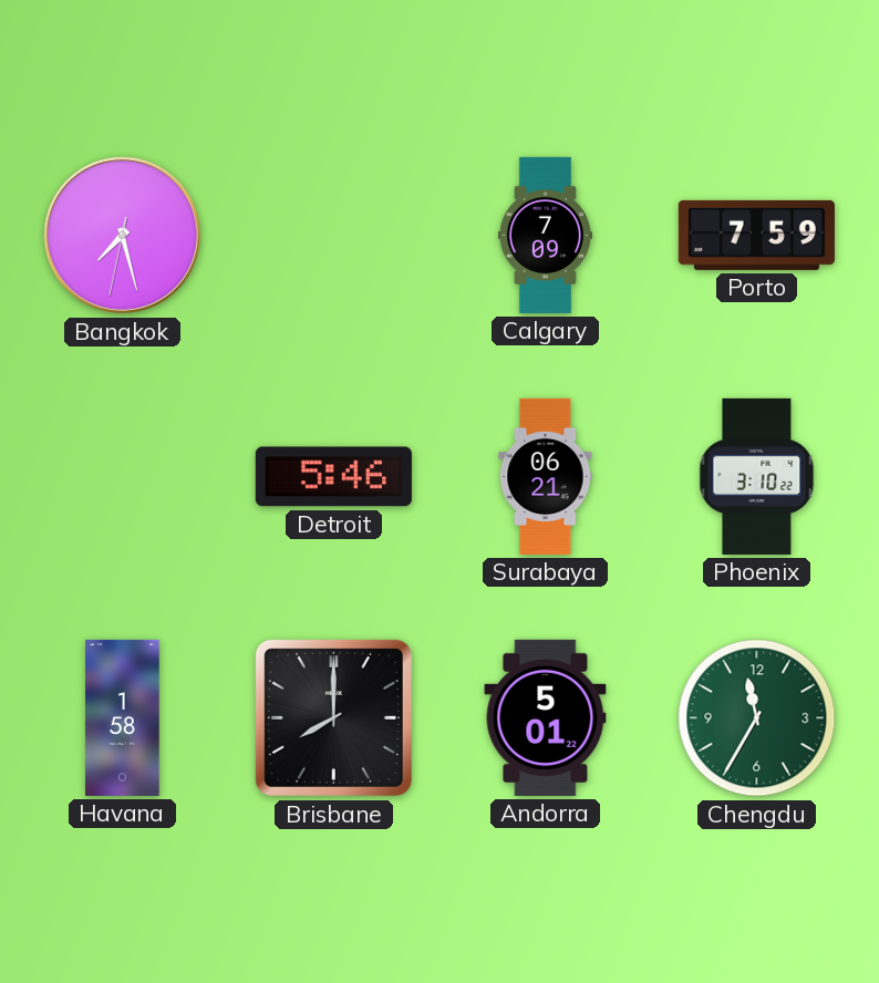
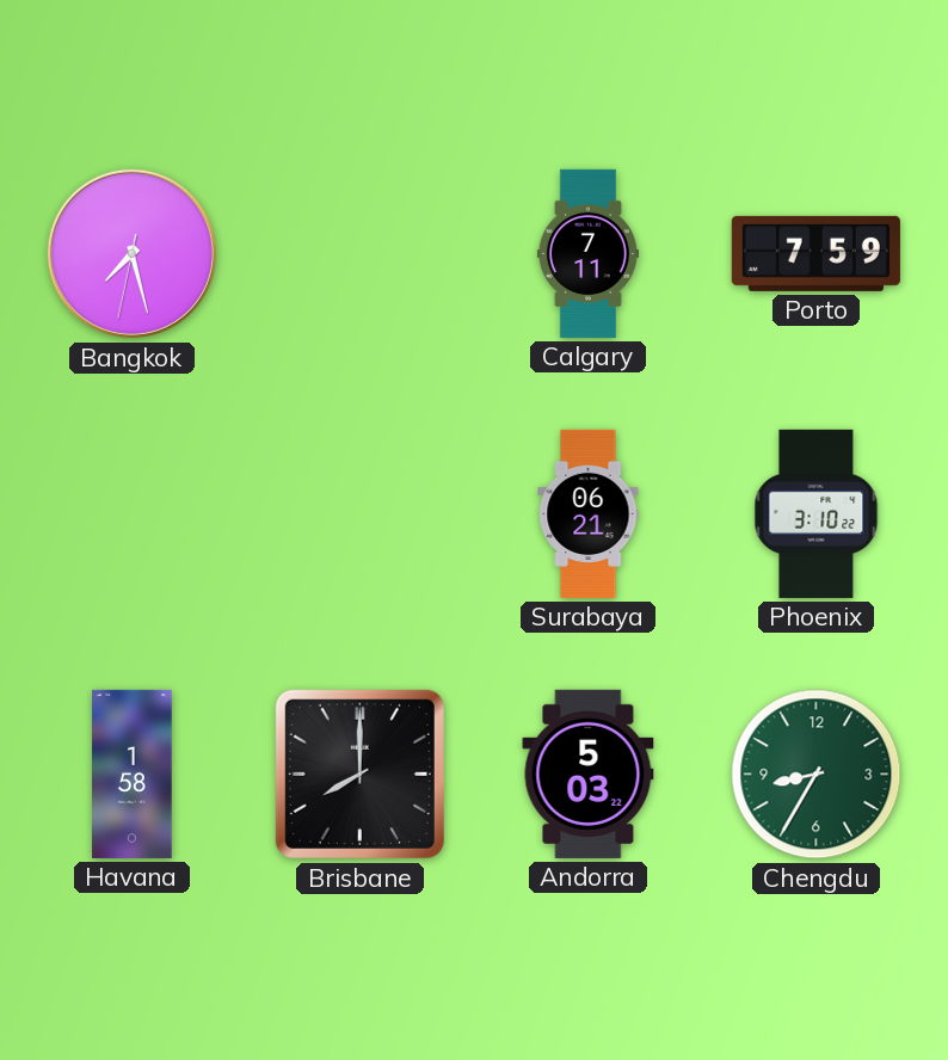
Calgary: 7:09 -> 7:11
Detroit: 5:46 -> none
Andorra: 5:01 -> 5:03
Chengdu: 11:35 -> 8:35
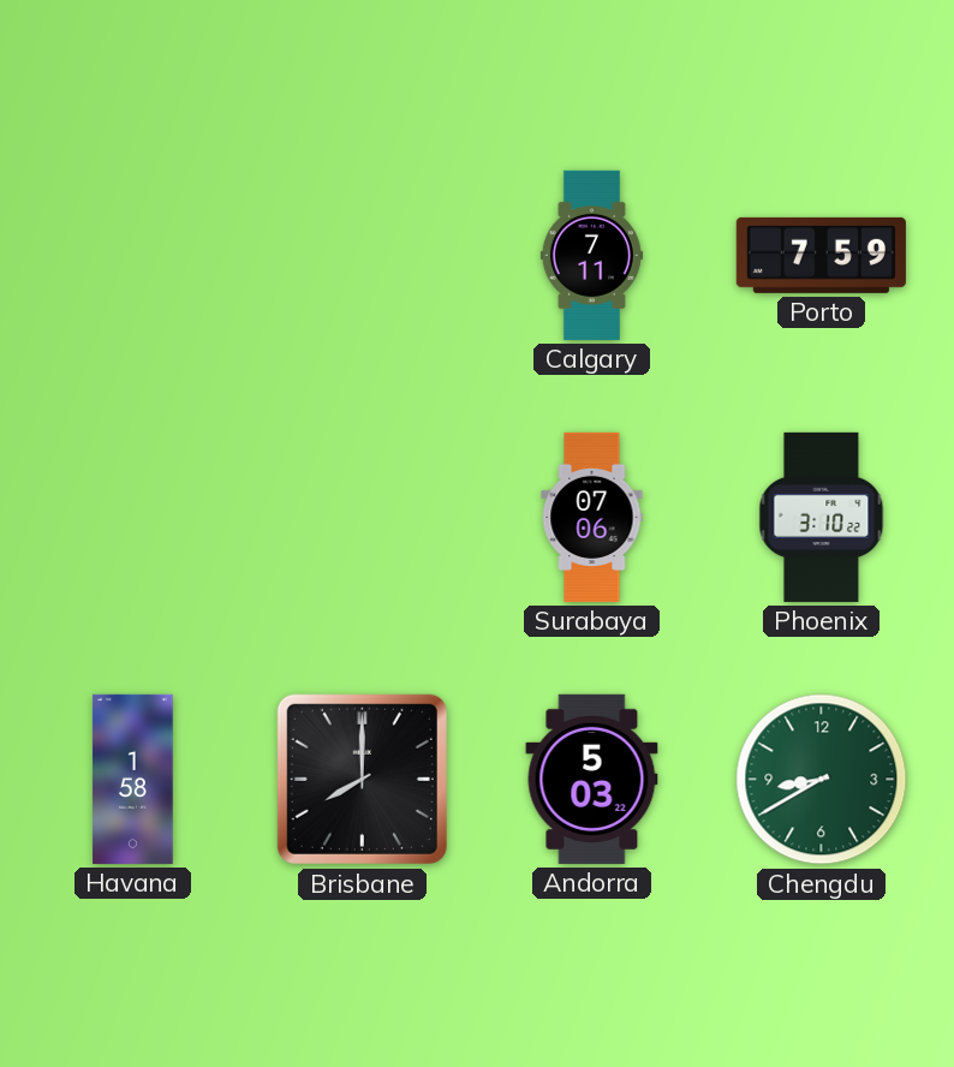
Bangkok: 7:27 -> none
Surabaya: 06:21 -> 07:06
Chengdu: 8:35 -> 8:40
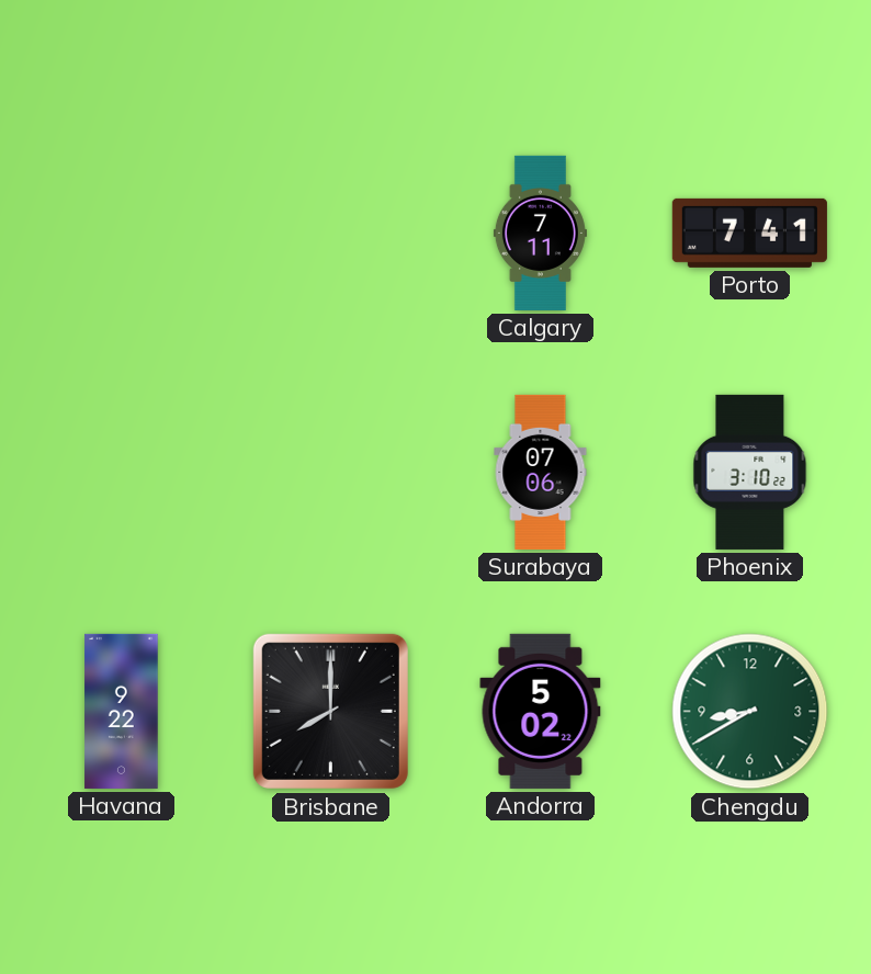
Porto: 7:59 -> 7:41
Havana: 1:58 -> 9:22
Andorra: 5:03 -> 5:02
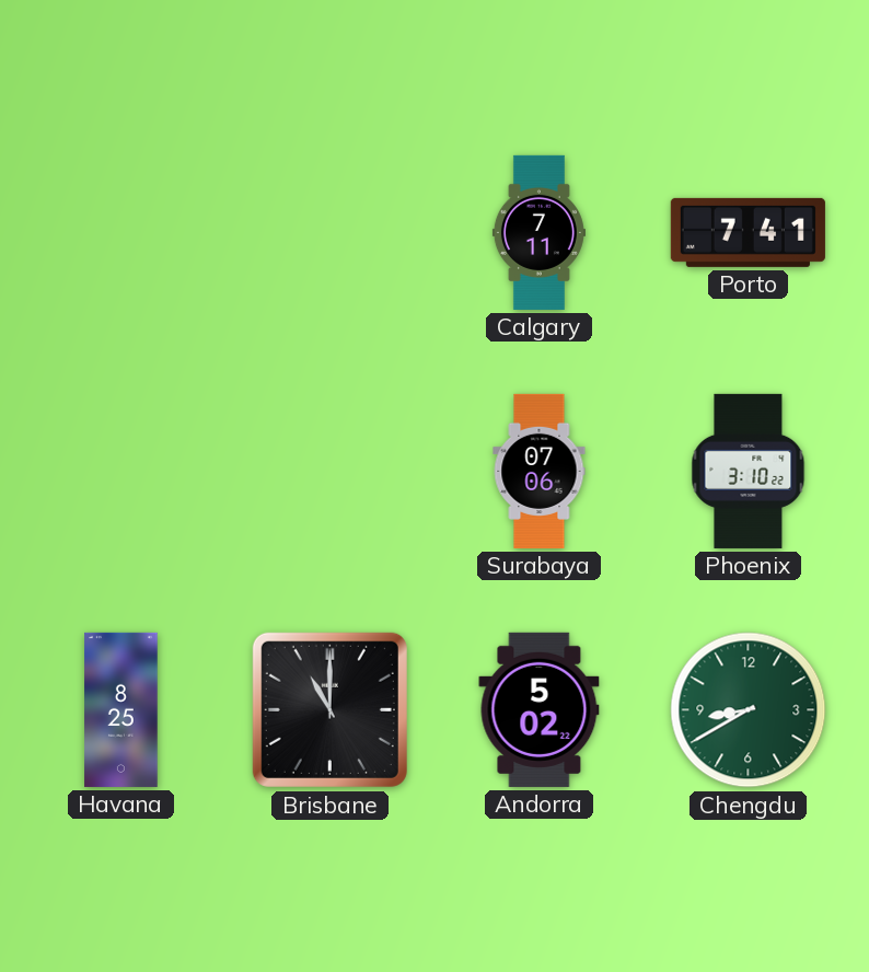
Havana: 9:22 -> 8:25
Brisbane: 8:00 -> 11:00
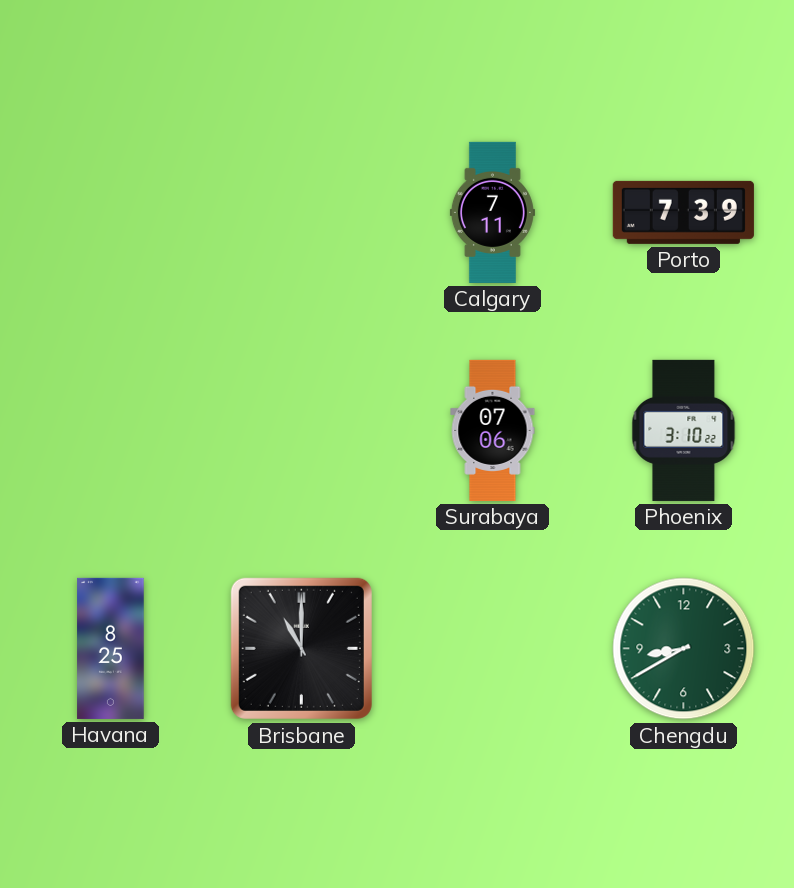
Porto: 7:41 -> 7:39
Andorra: 5:02 -> none
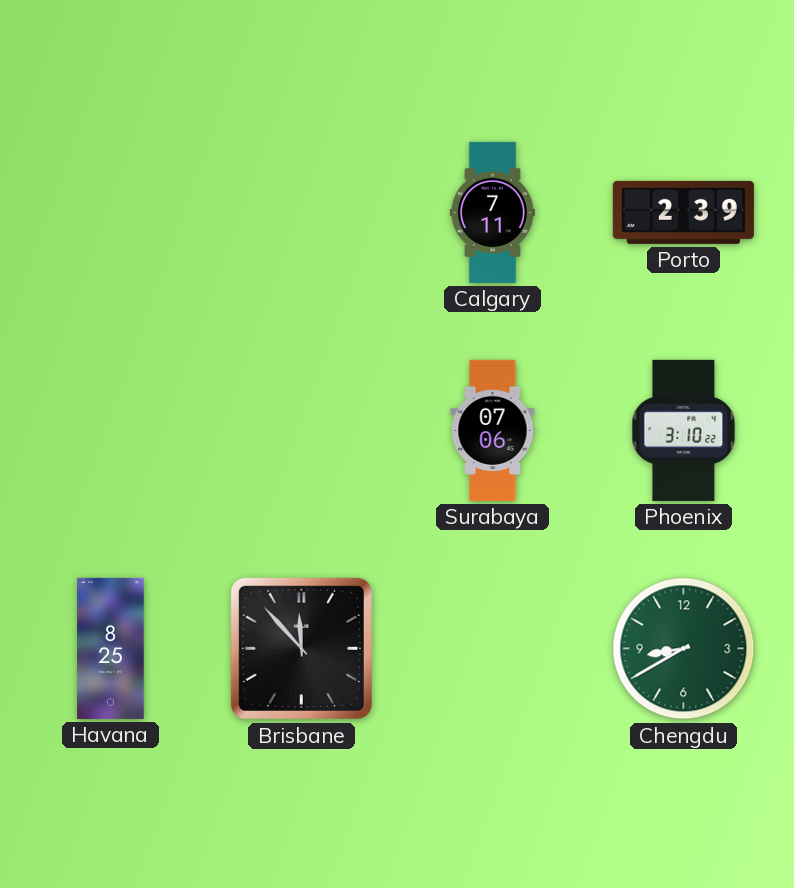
Porto: 7:39 -> 2:39
Brisbane: 11:00 -> 11:53
